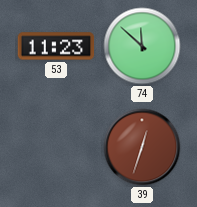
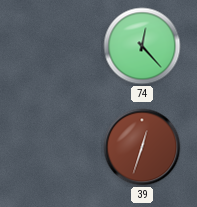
53: 11:23 -> none
74: 11:52 -> 12:23
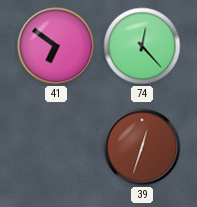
41: none -> 6:51
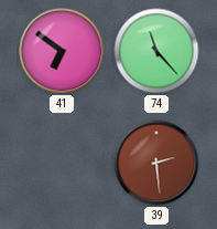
74: 12:23 -> 11:23
39: 12:33 -> 2:29
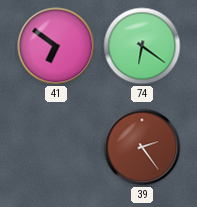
74: 11:23 -> 6:21
39: 2:29 -> 2:24
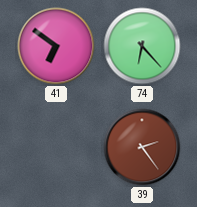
74: 6:21 -> 6:23
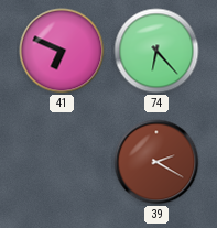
41: 6:51 -> 6:49
39: 2:24 -> 2:20
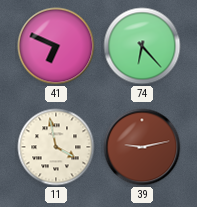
11: none -> 3:58
39: 2:20 -> 9:13
